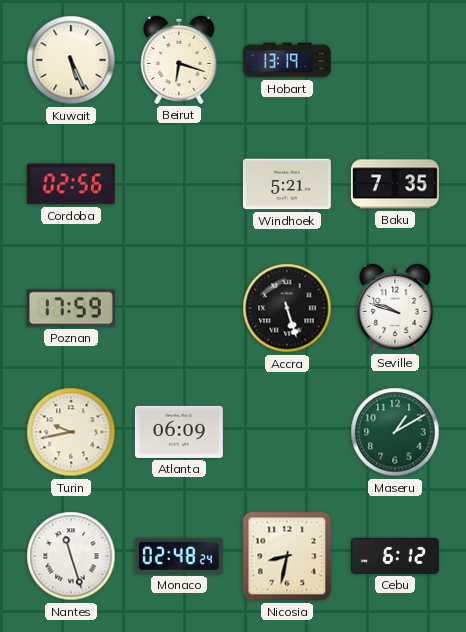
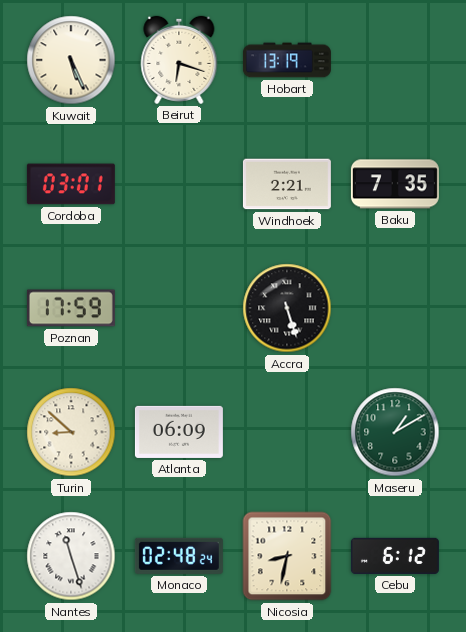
Cordoba: 02:56 -> 03:01
Windhoek: 5:21 -> 2:21
Seville: 9:48 -> none
Turin: 9:43 -> 8:52
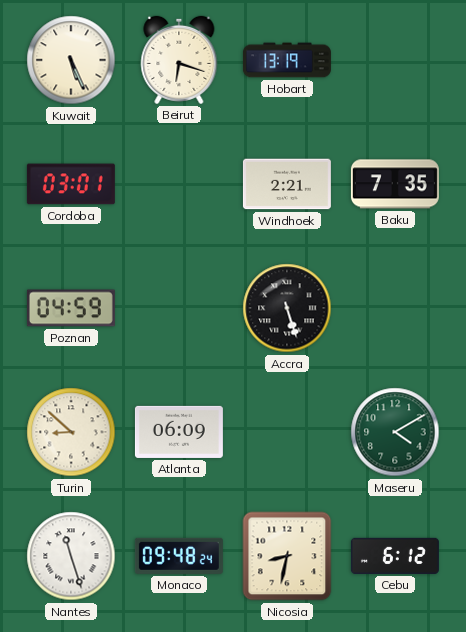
Poznan: 17:59 -> 04:59
Maseru: 1:10 -> 4:10
Monaco: 02:48 -> 09:48
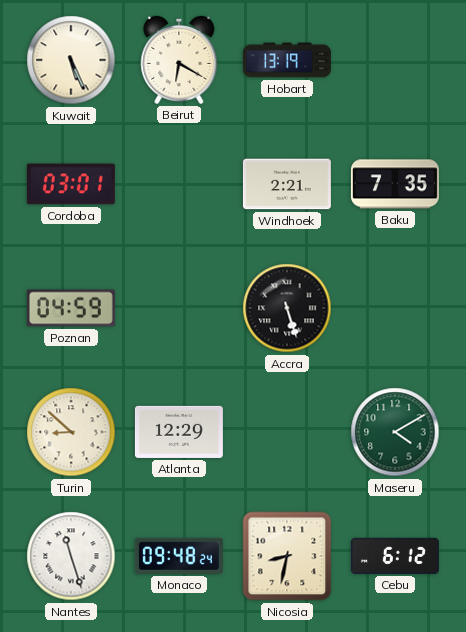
Beirut: 6:18 -> 6:20
Atlanta: 06:09 -> 12:29
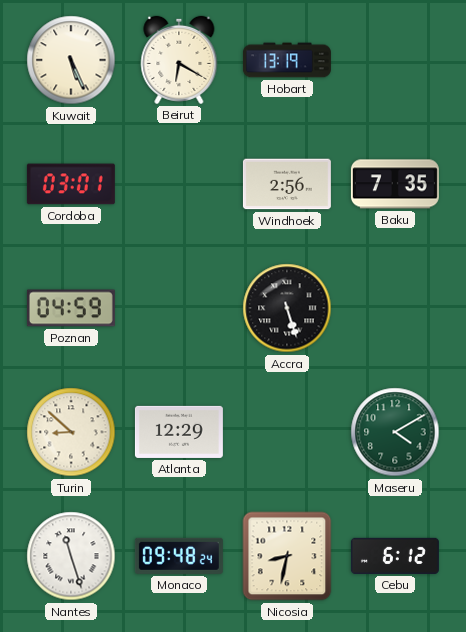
Windhoek: 2:21 -> 2:56
